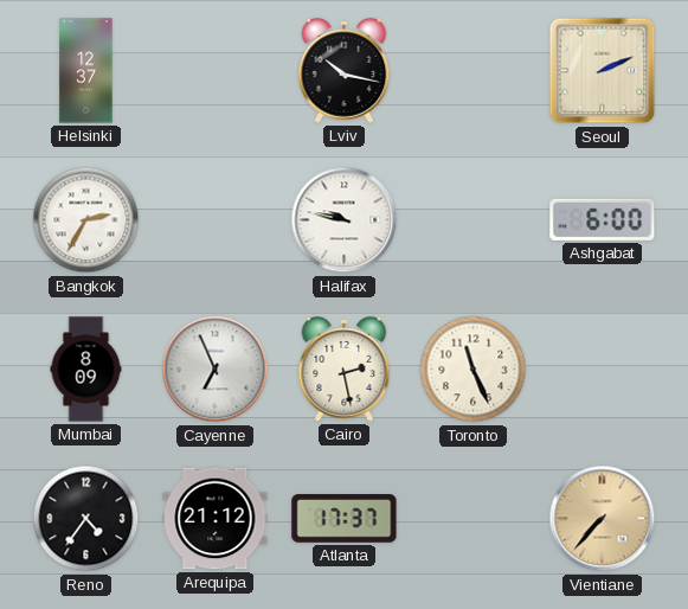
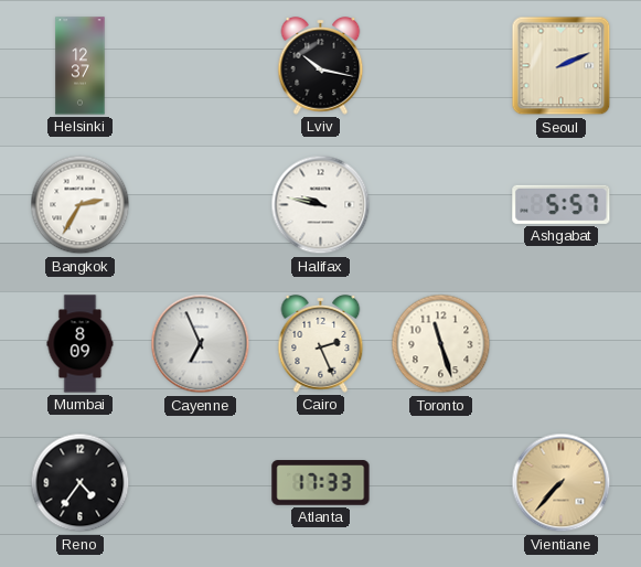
Ashgabat: 6:00 -> 5:57
Cairo: 2:28 -> 2:26
Toronto: 11:26 -> 11:27
Arequipa: 21:12 -> none
Atlanta: 17:37 -> 17:33
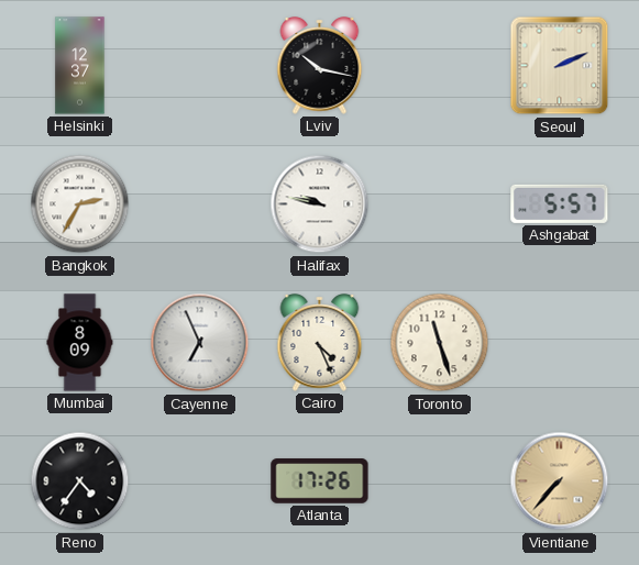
Cairo: 2:26 -> 4:26
Atlanta: 17:33 -> 17:26
